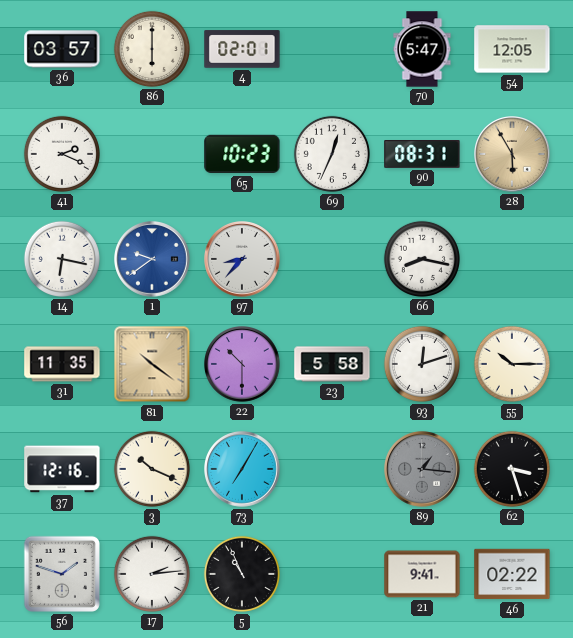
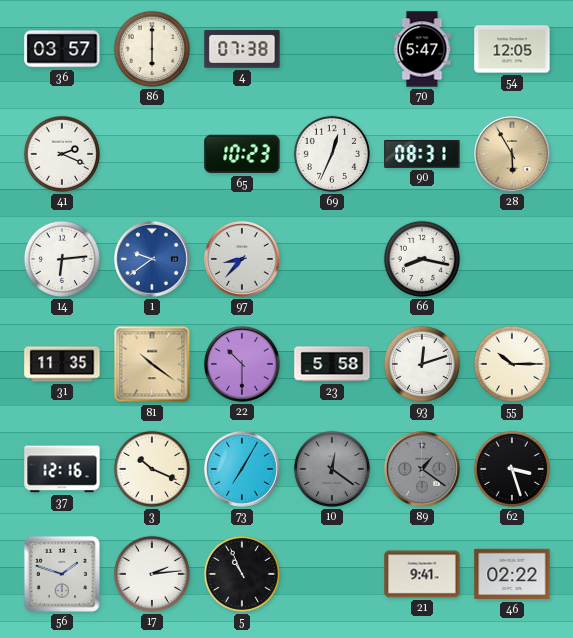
4: 02:01 -> 07:38
14: 6:17 -> 6:14
10: none -> 12:21
89: 1:16 -> 1:21
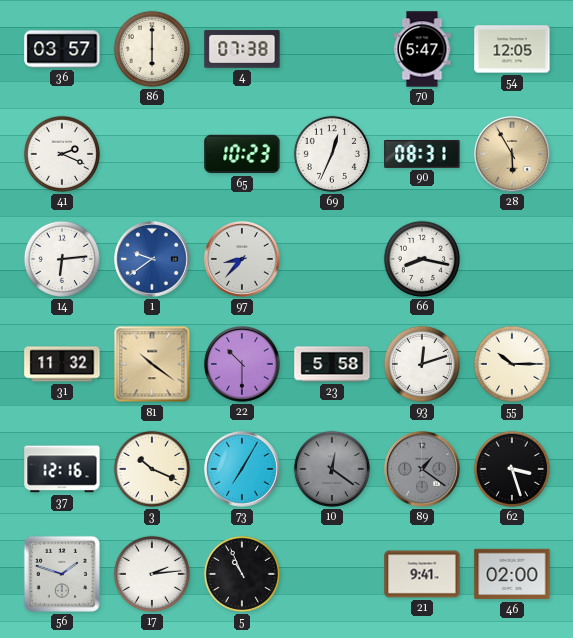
31: 11:35 -> 11:32
46: 02:22 -> 02:00
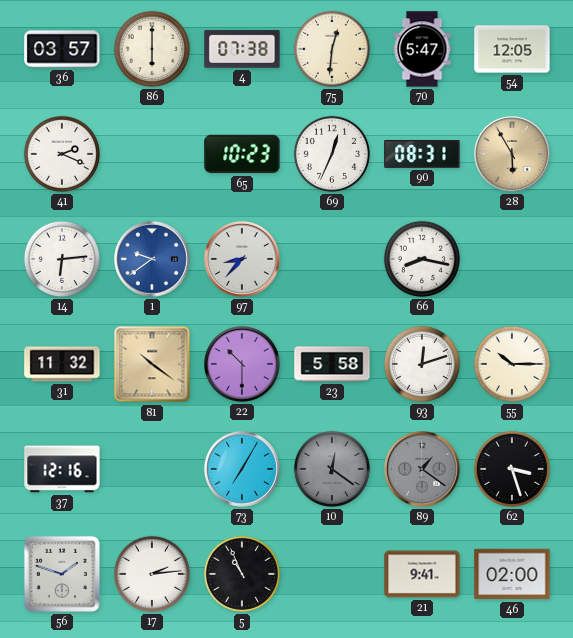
75: none -> 12:31
3: 10:19 -> none
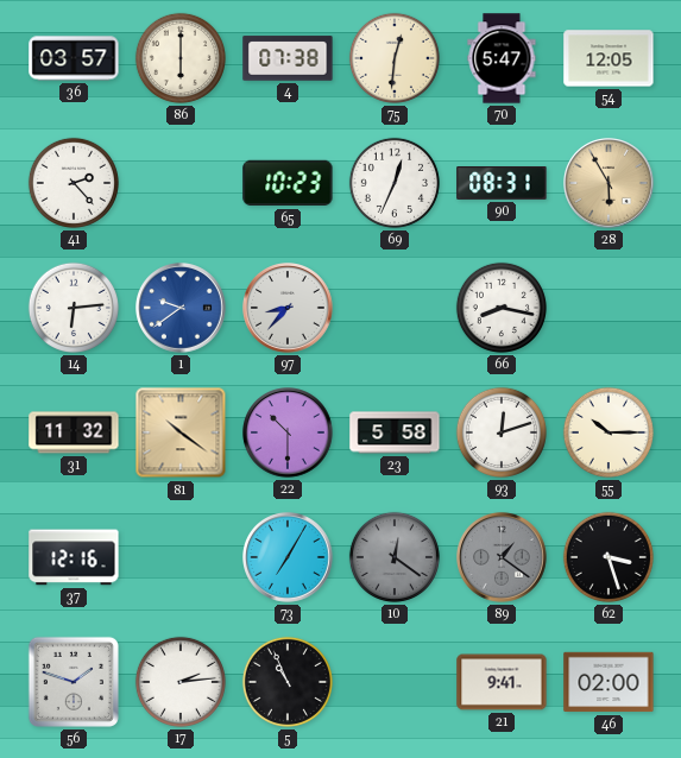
41: 2:19 -> 2:23
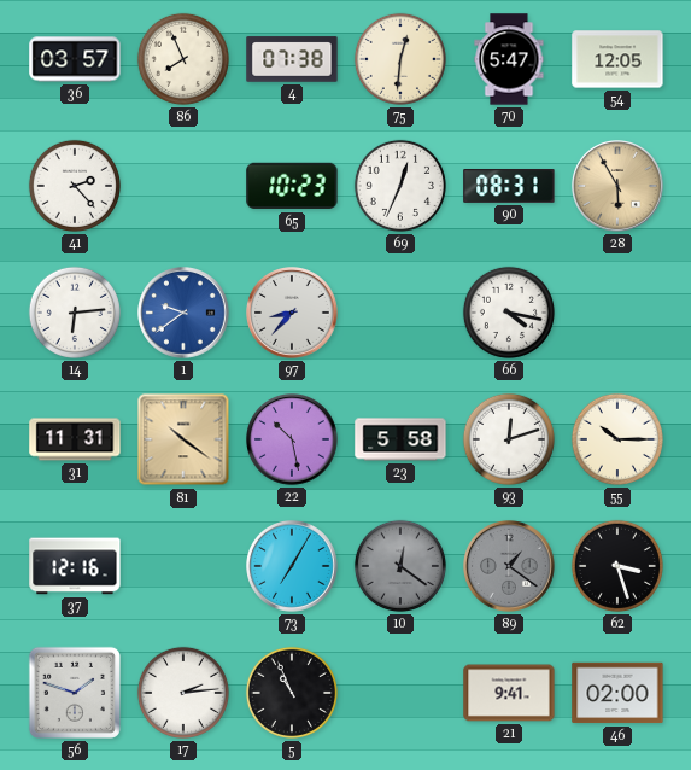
86: 6:00 -> 7:56
66: 8:17 -> 4:17
31: 11:32 -> 11:31
22: 10:30 -> 10:28
